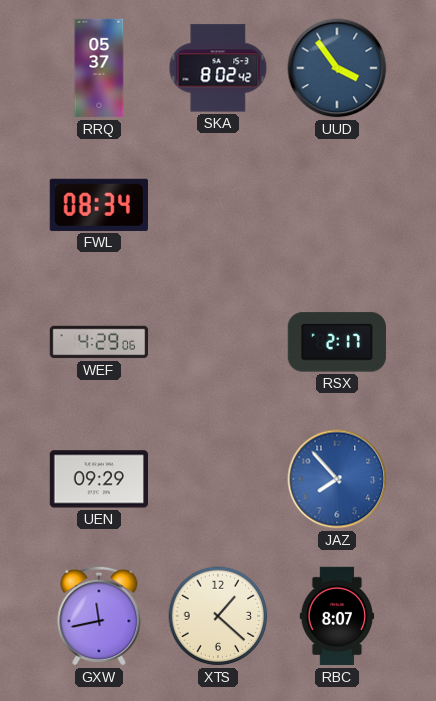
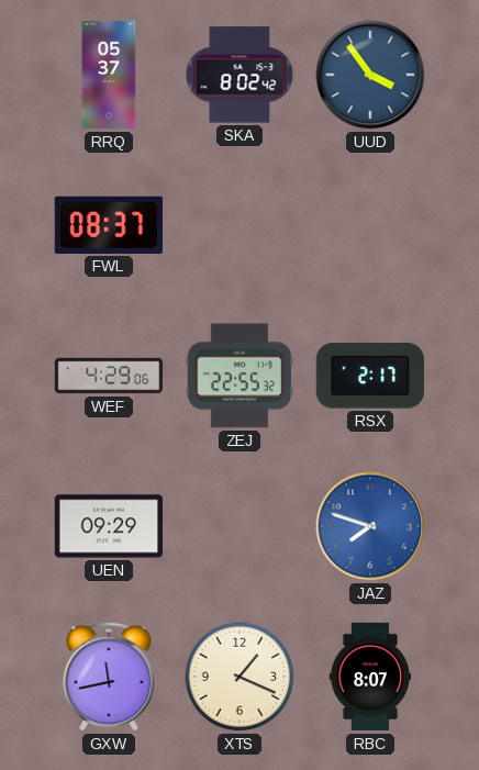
FWL: 08:34 -> 08:37
ZEJ: none -> 22:55
JAZ: 7:53 -> 7:48
XTS: 1:22 -> 1:19
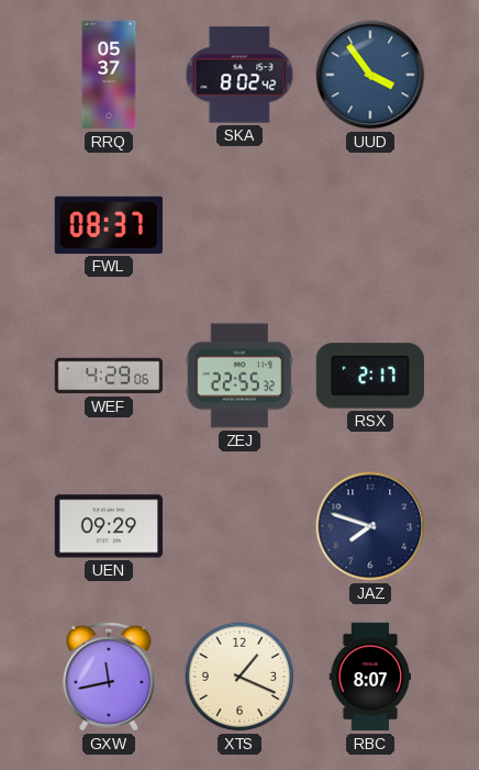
JAZ dial: blue -> navy
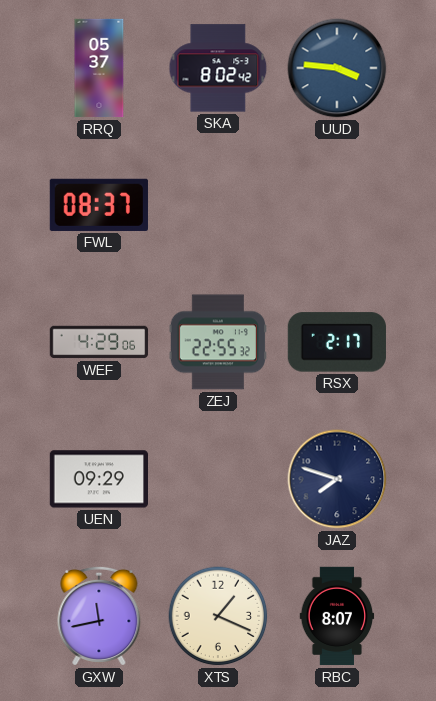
UUD: 3:54 -> 3:46
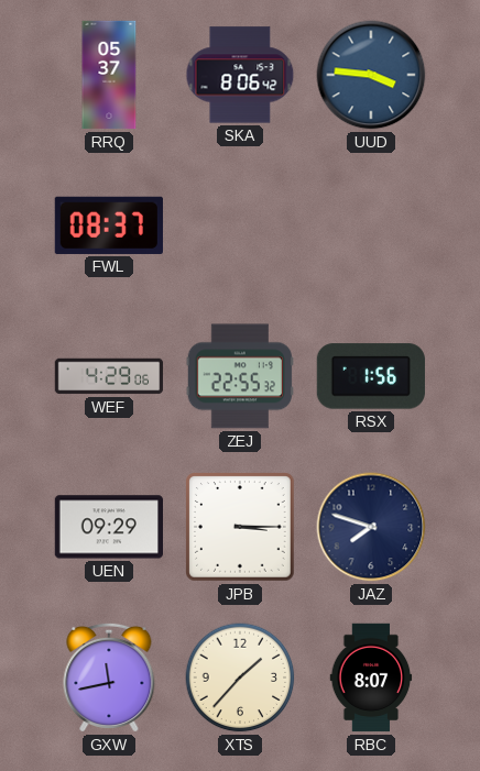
SKA: 8:02 -> 8:06
RSX: 2:17 -> 1:56
JPB: none -> 3:15
XTS: 1:19 -> 1:37
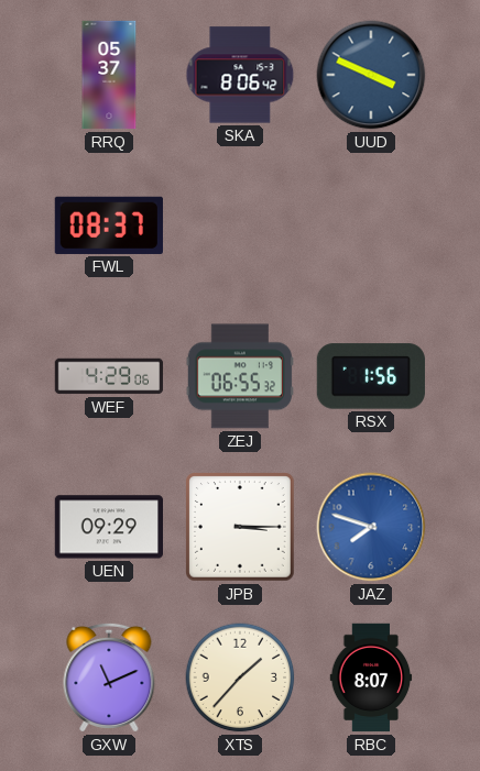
UUD: 3:46 -> 3:49
ZEJ: 22:55 -> 06:55
JAZ dial: navy -> blue
GXW: 11:43 -> 11:11
